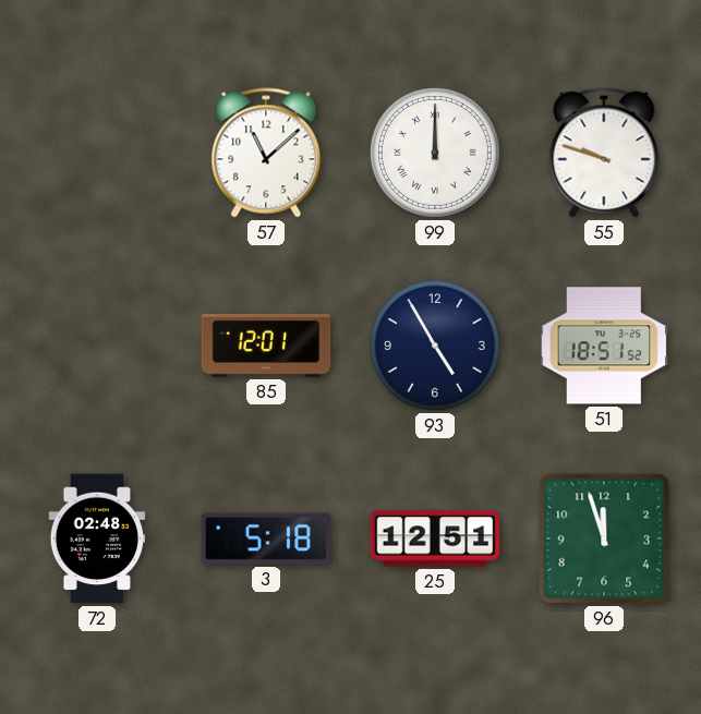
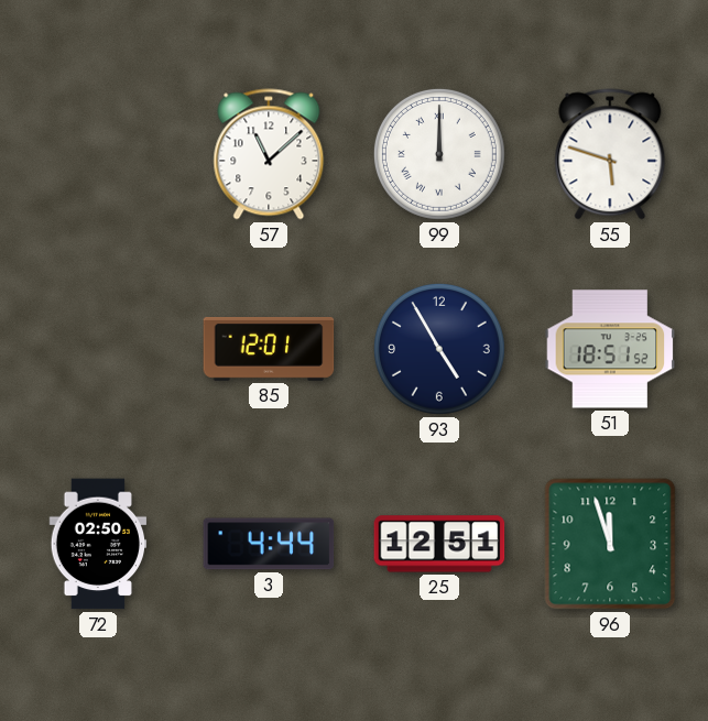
55: 9:48 -> 5:48
72: 02:48 -> 02:50
3: 5:18 -> 4:44
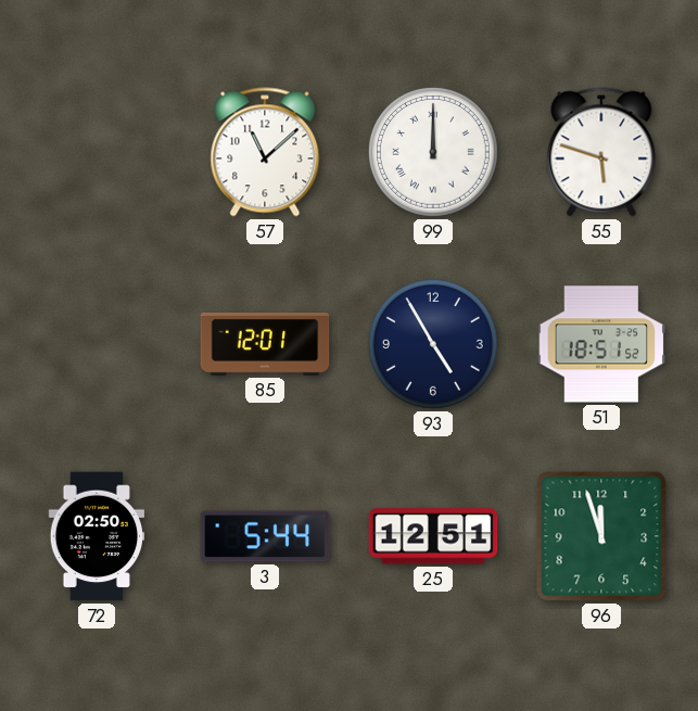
3: 4:44 -> 5:44
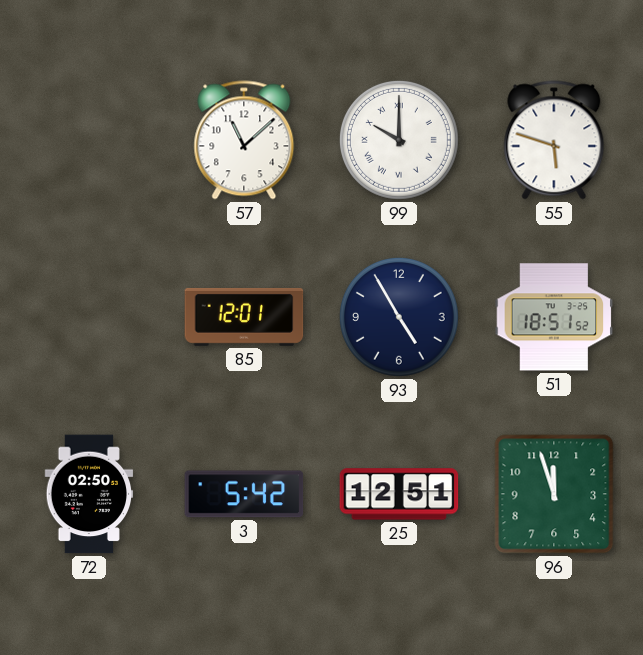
99: 12:00 -> 10:00
3: 5:44 -> 5:42
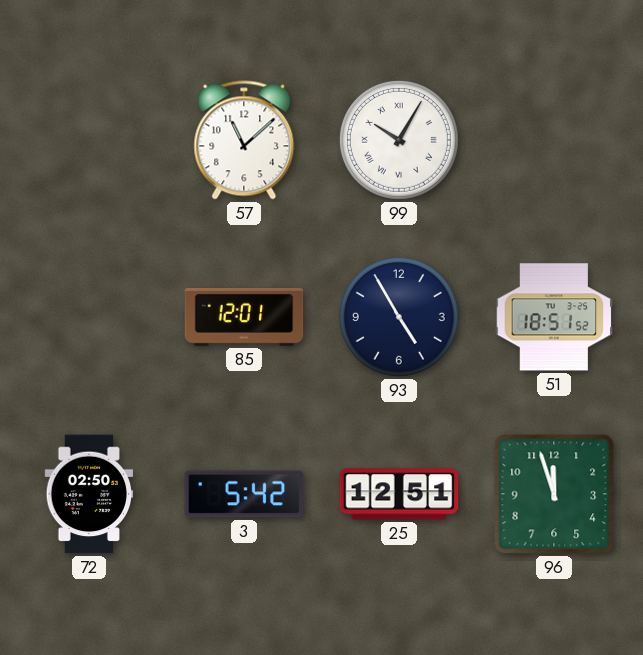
99: 10:00 -> 10:05
55: 5:48 -> none
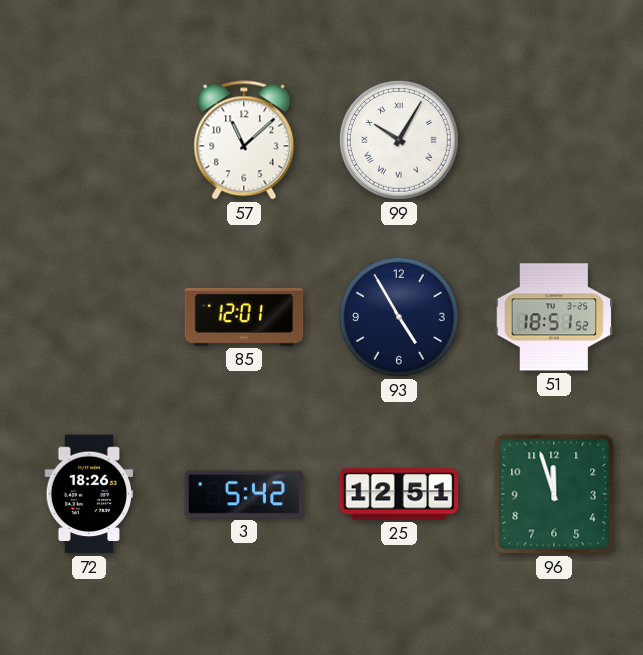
72: 02:50 -> 18:26
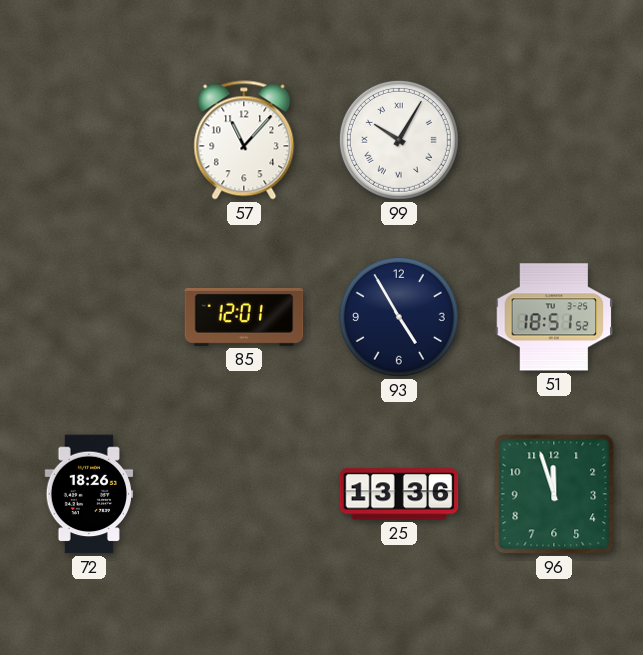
57: 11:08 -> 11:07
3: 5:42 -> none
25: 12:51 -> 13:36
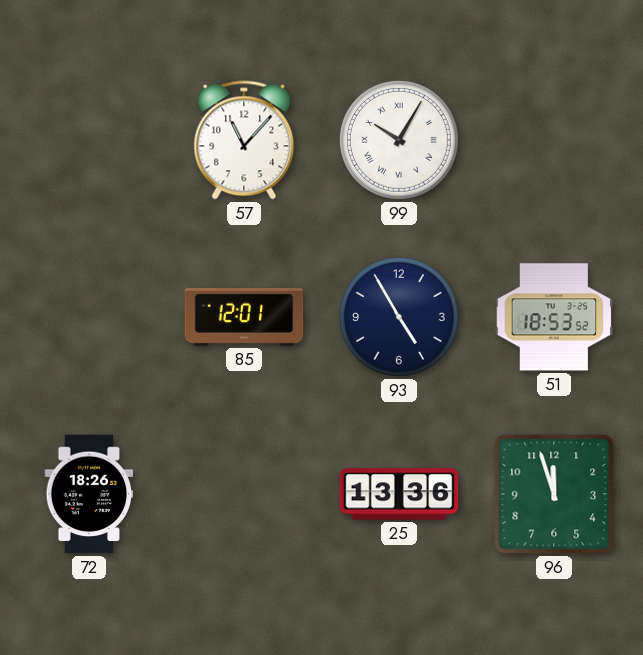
51: 18:51 -> 18:53
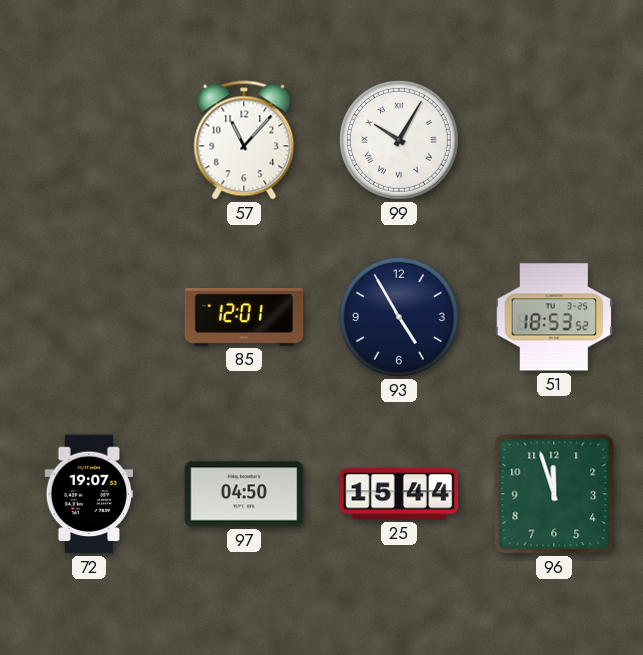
72: 18:26 -> 19:07
97: none -> 04:50
25: 13:36 -> 15:44
